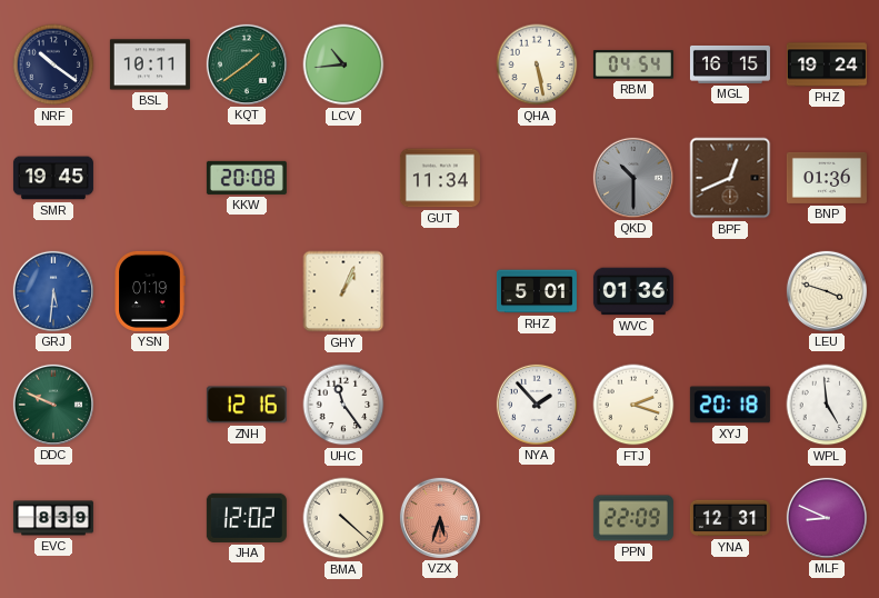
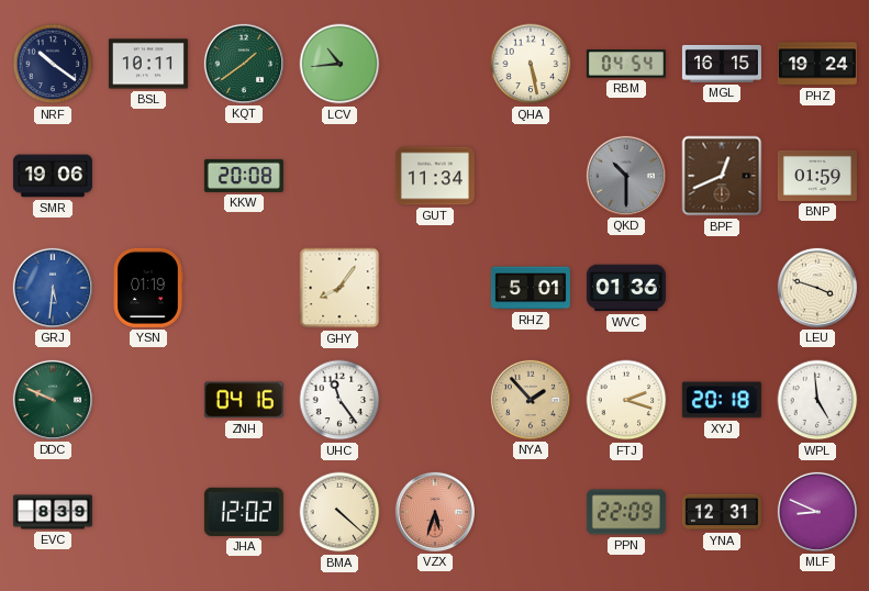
SMR: 19:45 -> 19:06
BNP: 01:36 -> 01:59
GHY: 1:04 -> 8:06
ZNH: 12:16 -> 04:16
NYA dial: white -> champagne
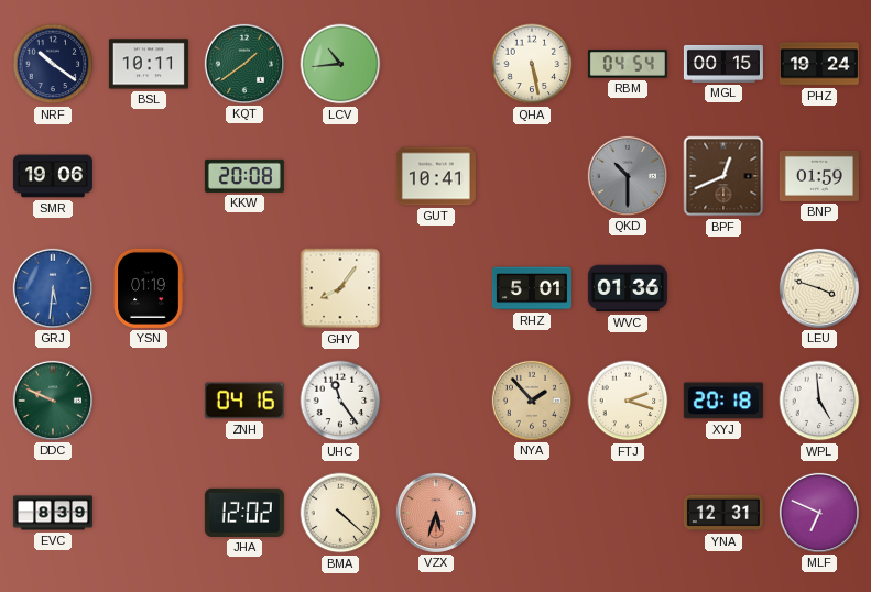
MGL: 16:15 -> 00:15
GUT: 11:34 -> 10:41
PPN: 22:09 -> none
MLF: 8:49 -> 6:49
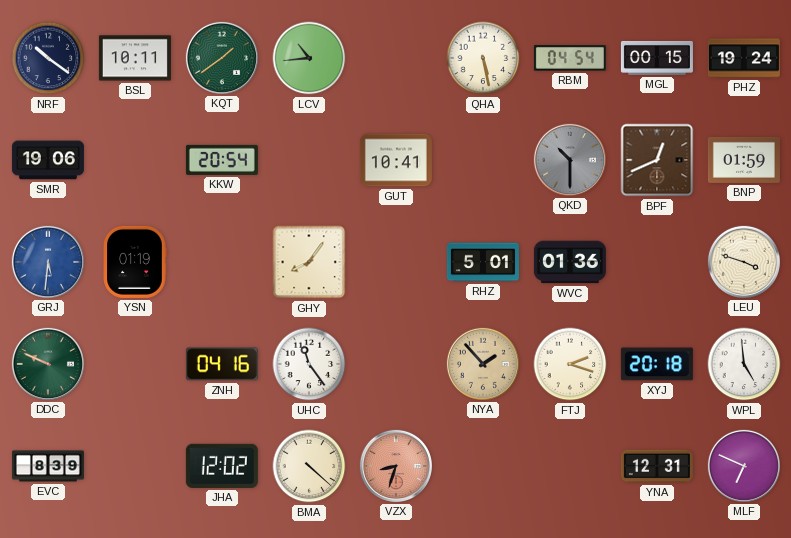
KKW: 20:08 -> 20:54
VZX: 5:33 -> 8:33
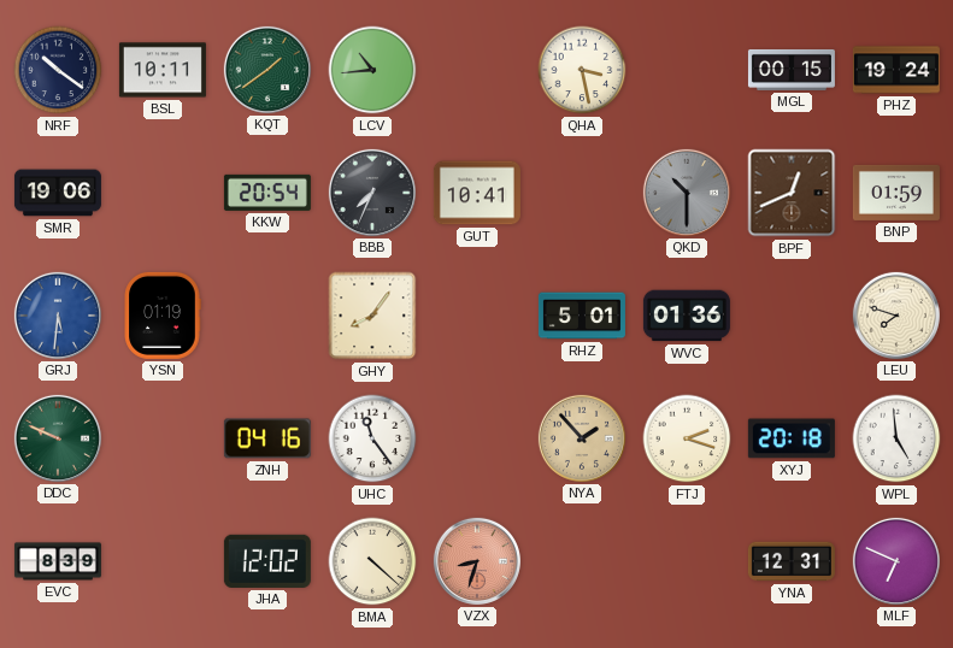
QHA: 5:28 -> 3:28
RBM: 04:54 -> none
BBB: none -> 7:34
LEU: 3:48 -> 7:48
